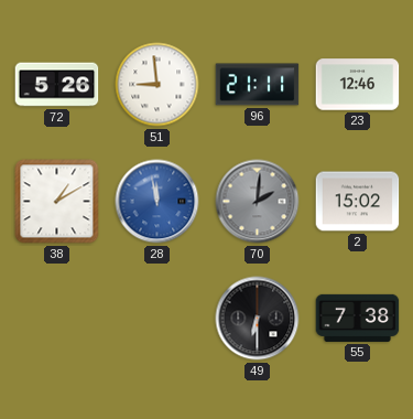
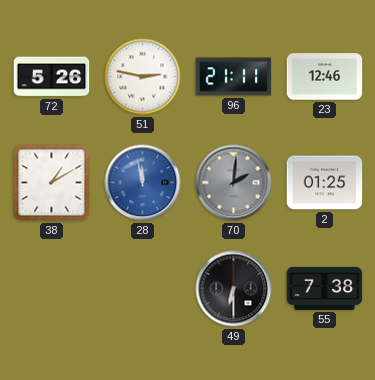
51: 8:59 -> 2:47
2: 15:02 -> 01:25
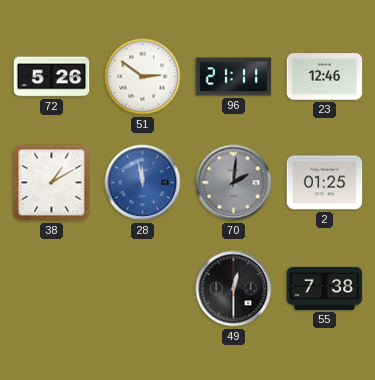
51: 2:47 -> 2:51
49: 6:30 -> 12:30
